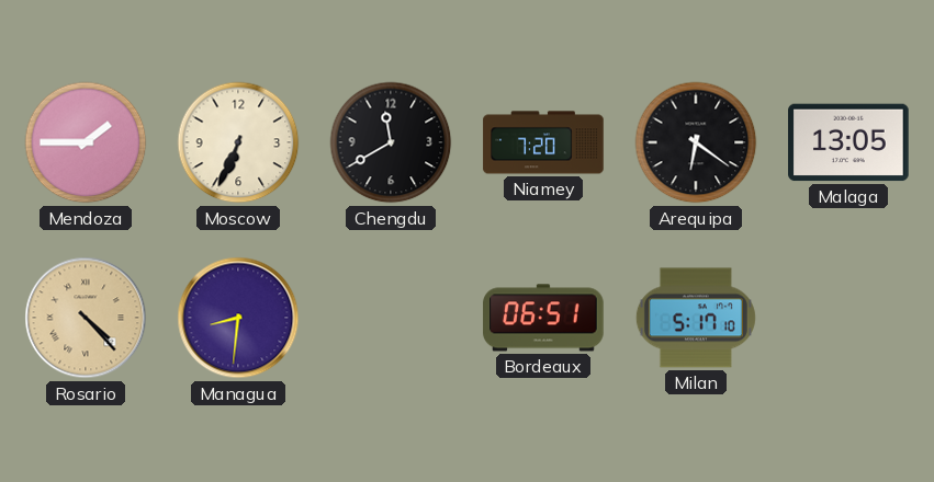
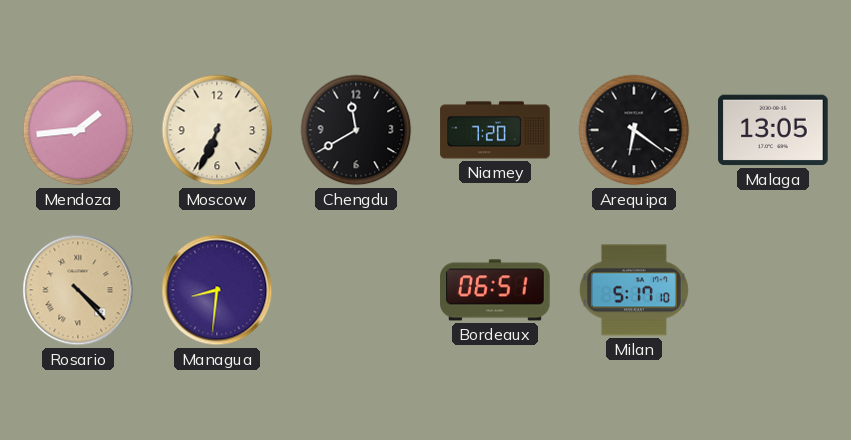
Mendoza: 1:45 -> 1:44
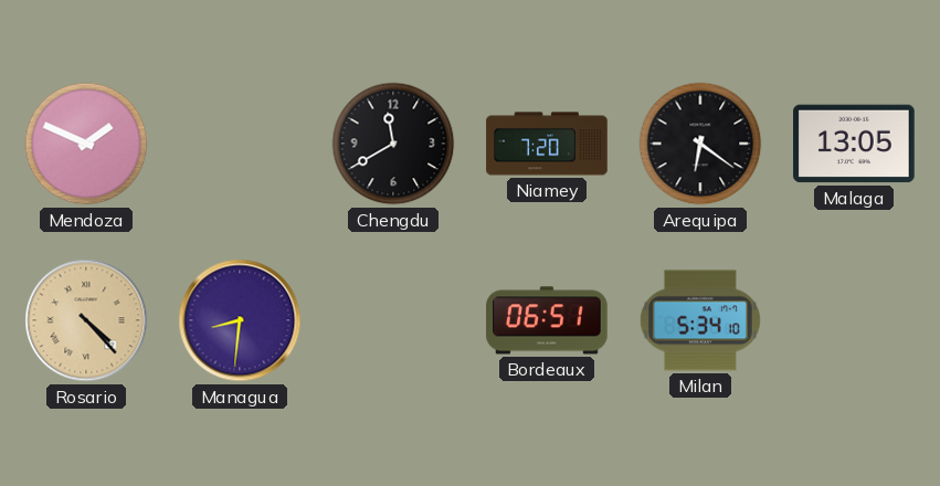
Mendoza: 1:44 -> 1:49
Moscow: 6:34 -> none
Milan: 5:17 -> 5:34
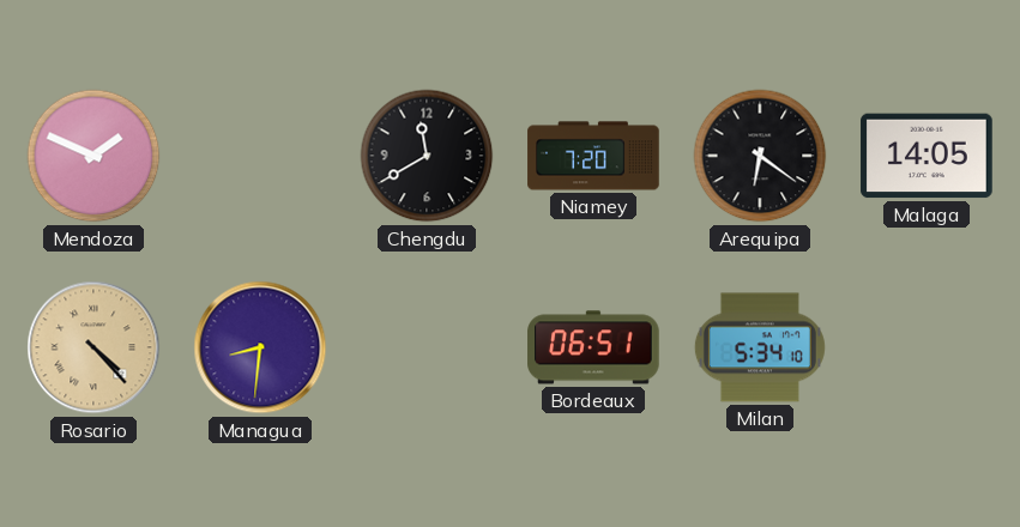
Malaga: 13:05 -> 14:05
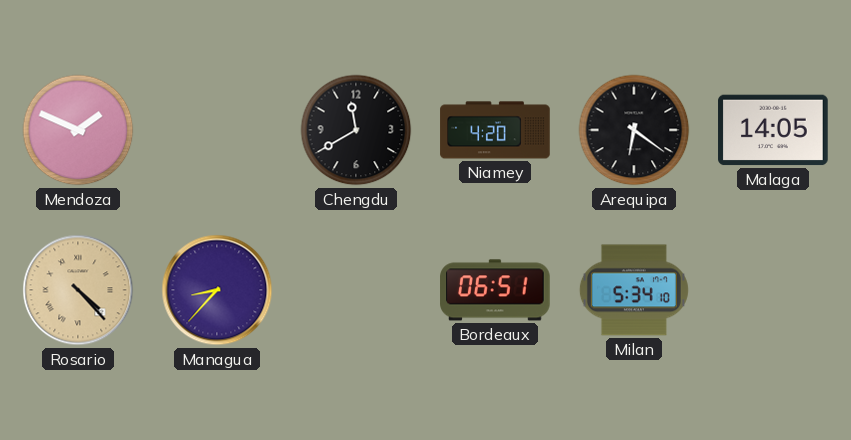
Niamey: 7:20 -> 4:20
Managua: 8:31 -> 8:37
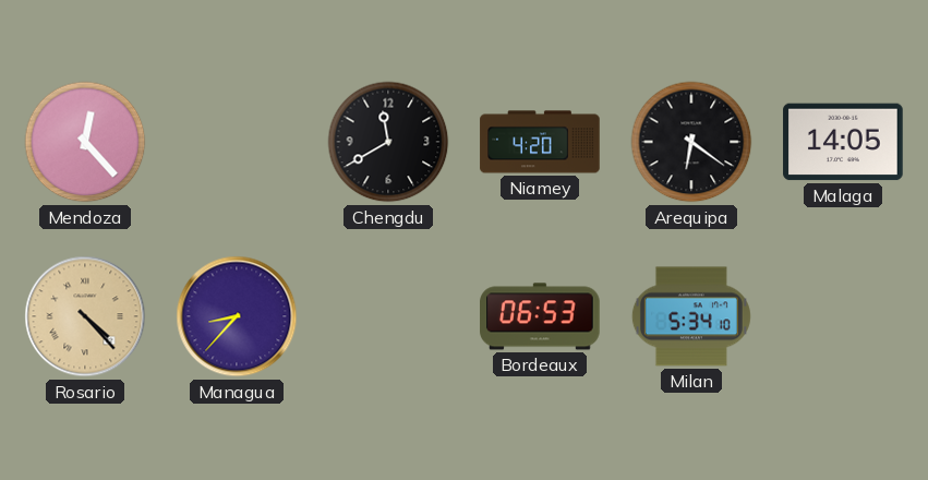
Mendoza: 1:49 -> 12:23
Bordeaux: 06:51 -> 06:53
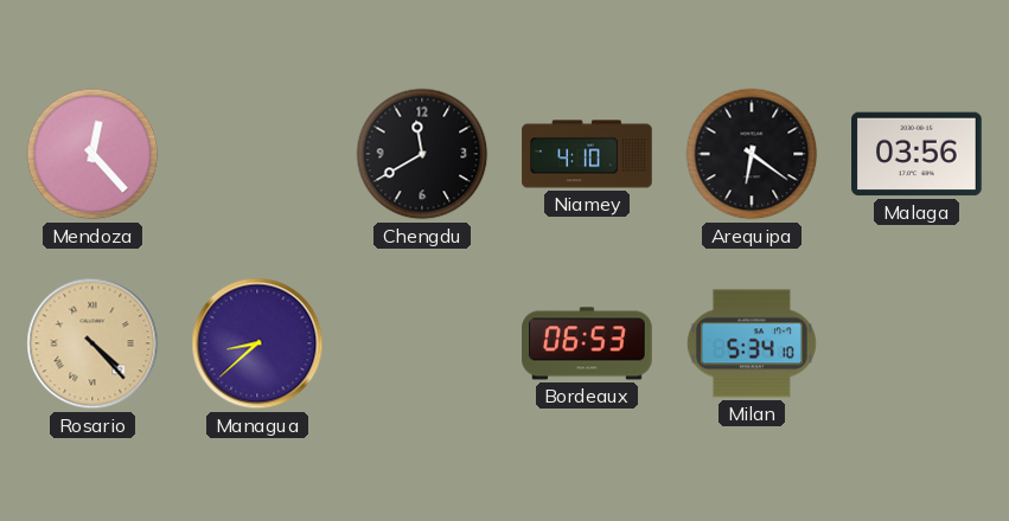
Niamey: 4:20 -> 4:10
Malaga: 14:05 -> 03:56
Managua: 8:37 -> 8:38
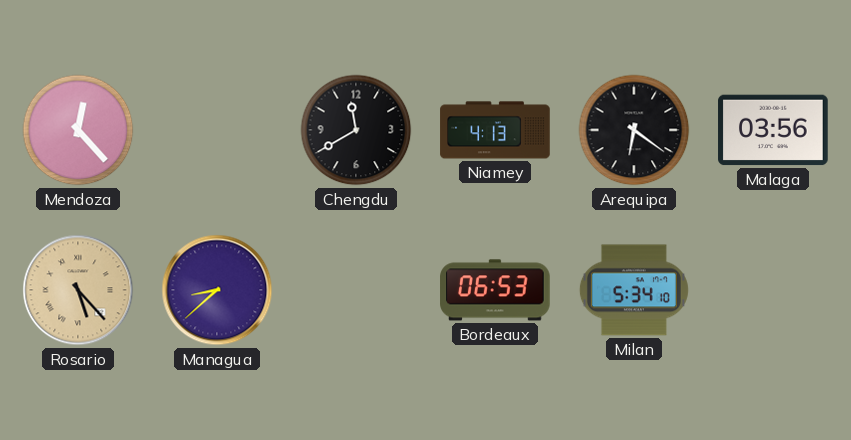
Niamey: 4:10 -> 4:13
Rosario: 4:23 -> 5:23
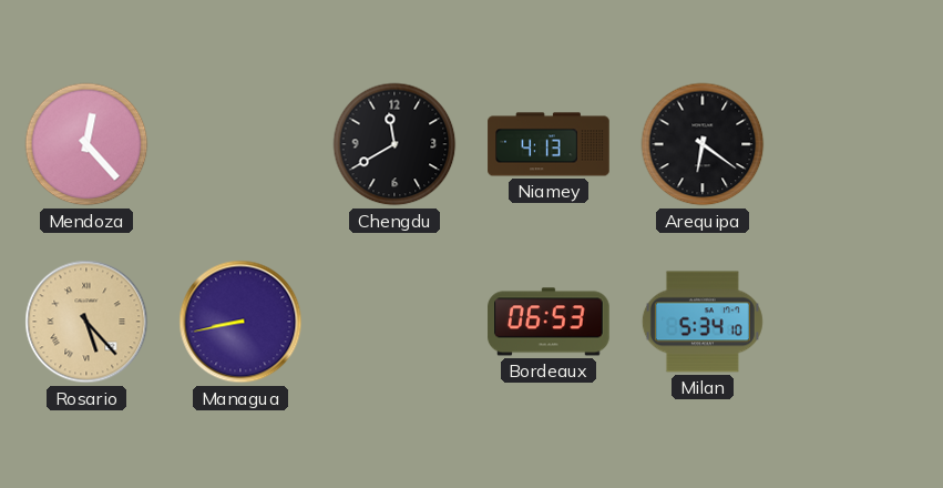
Malaga: 03:56 -> none
Managua: 8:38 -> 8:43
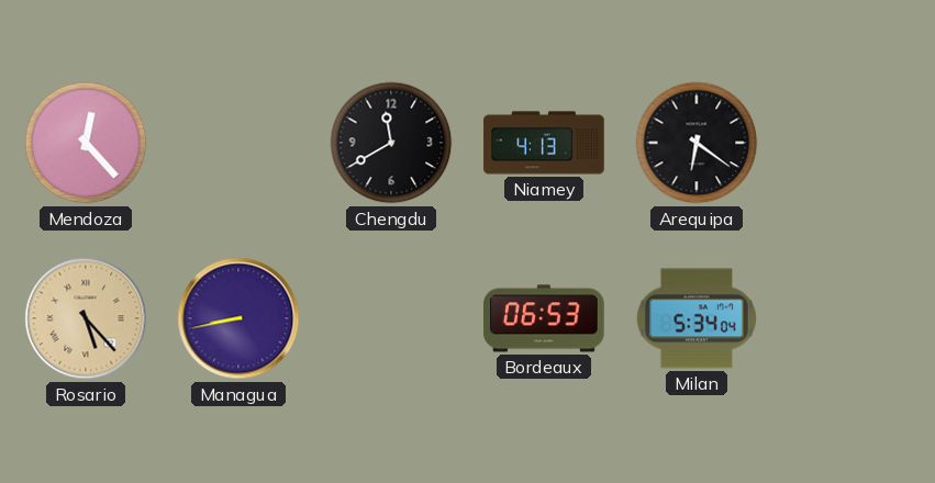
Milan: 5:34:10 -> 5:34:04
